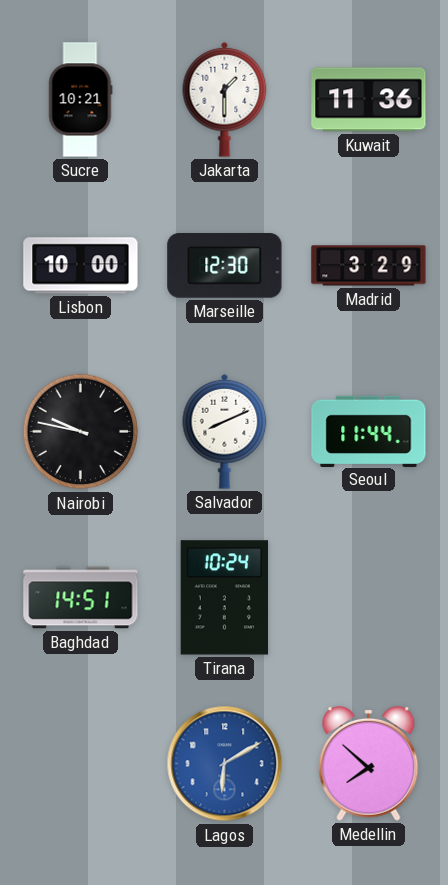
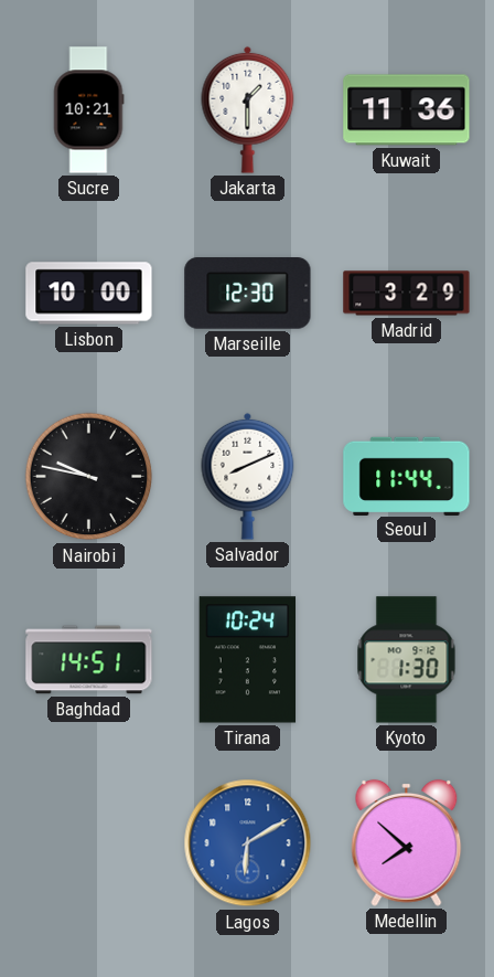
Kyoto: none -> 1:30
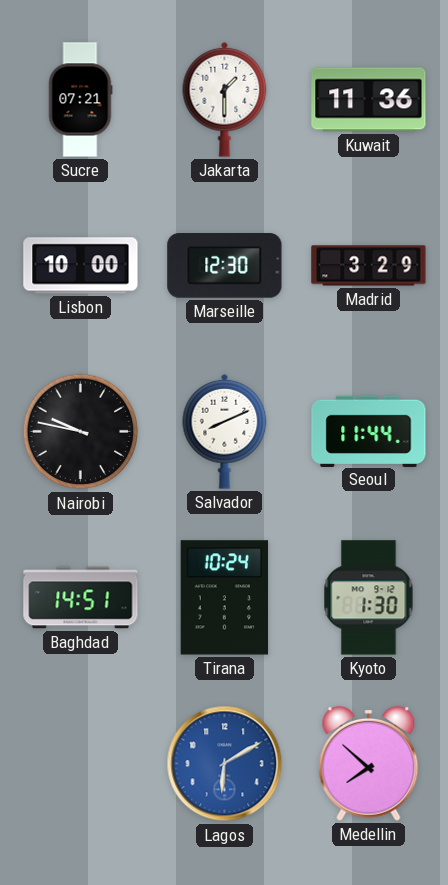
Sucre: 10:21 -> 07:21
